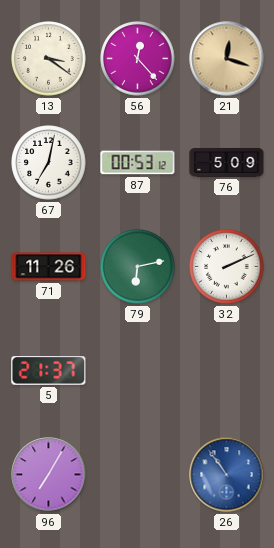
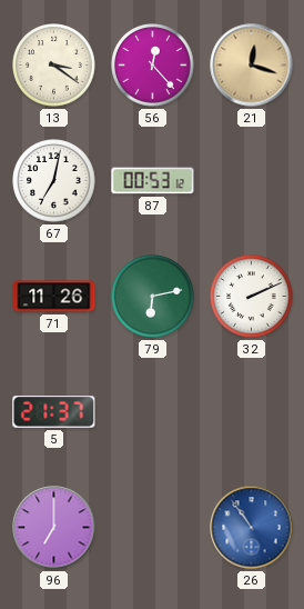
76: 5:09 -> none
96: 7:05 -> 7:00
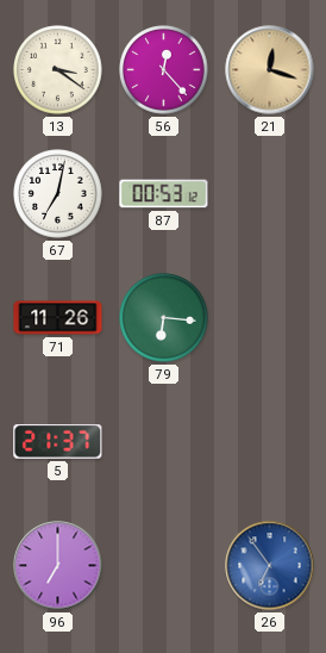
79: 6:13 -> 6:16
32: 2:11 -> none
26: 10:54 -> 6:54
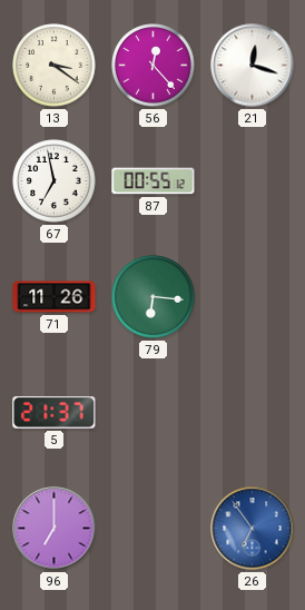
21 dial: champagne -> white
67: 7:02 -> 6:58
87: 00:53 -> 00:55
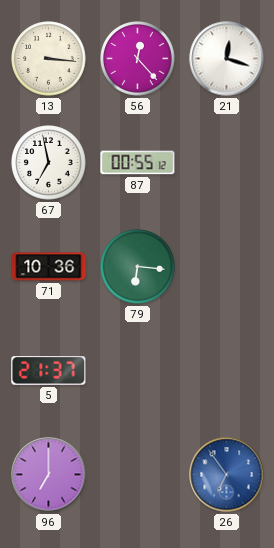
13: 3:21 -> 3:16
71: 11:26 -> 10:36
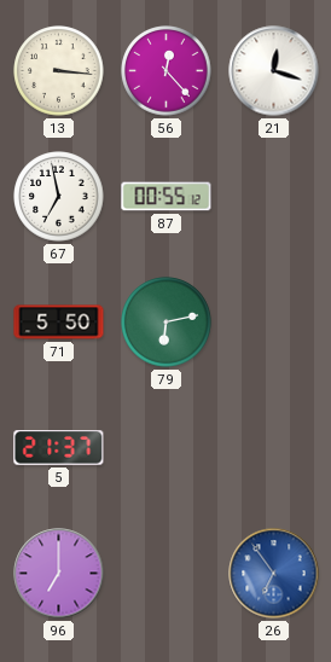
71: 10:36 -> 5:50
79: 6:16 -> 6:13
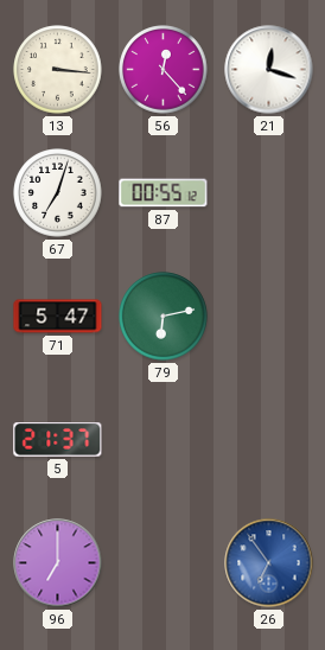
67: 6:58 -> 7:03
71: 5:50 -> 5:47
